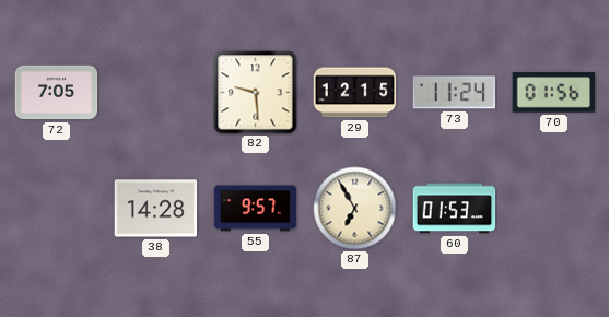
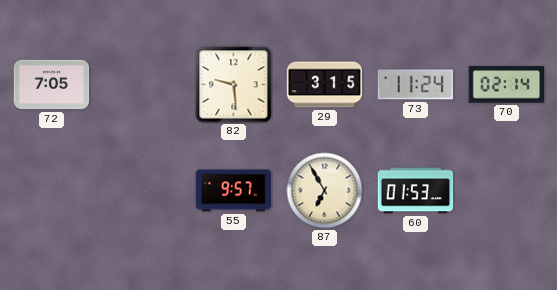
29: 12:15 -> 3:15
70: 01:56 -> 02:14
38: 14:28 -> none
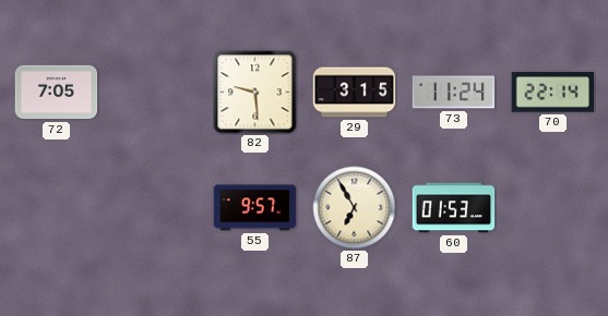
70: 02:14 -> 22:14
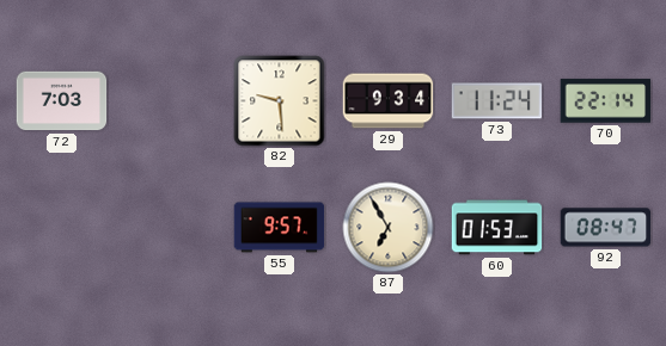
72: 7:05 -> 7:03
29: 3:15 -> 9:34
92: none -> 08:47
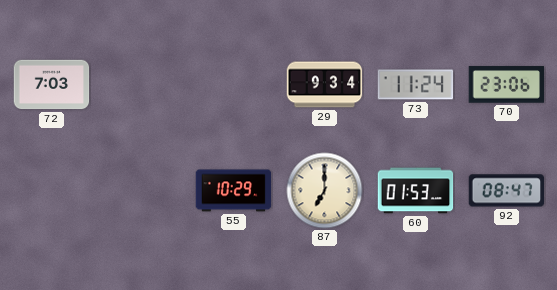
82: 9:29 -> none
70: 22:14 -> 23:06
55: 9:57 -> 10:29
87: 6:55 -> 7:00
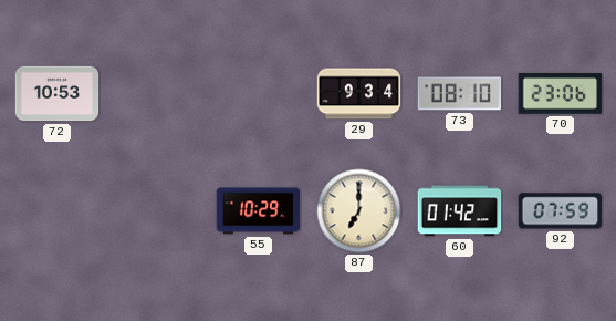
72: 7:03 -> 10:53
73: 11:24 -> 08:10
60: 01:53 -> 01:42
92: 08:47 -> 07:59
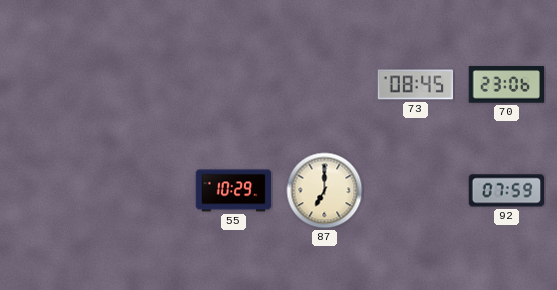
72: 10:53 -> none
29: 9:34 -> none
73: 08:10 -> 08:45
60: 01:42 -> none
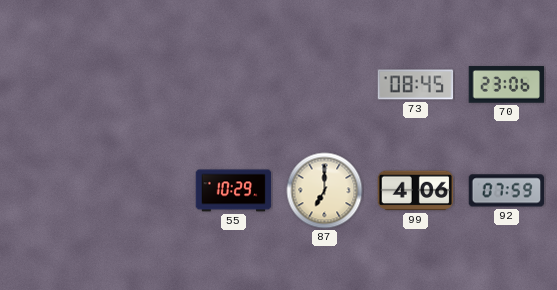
99: none -> 4:06
